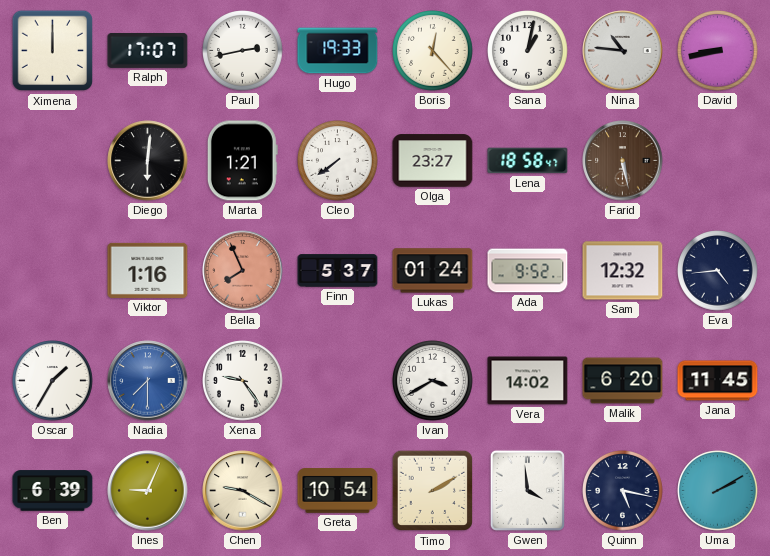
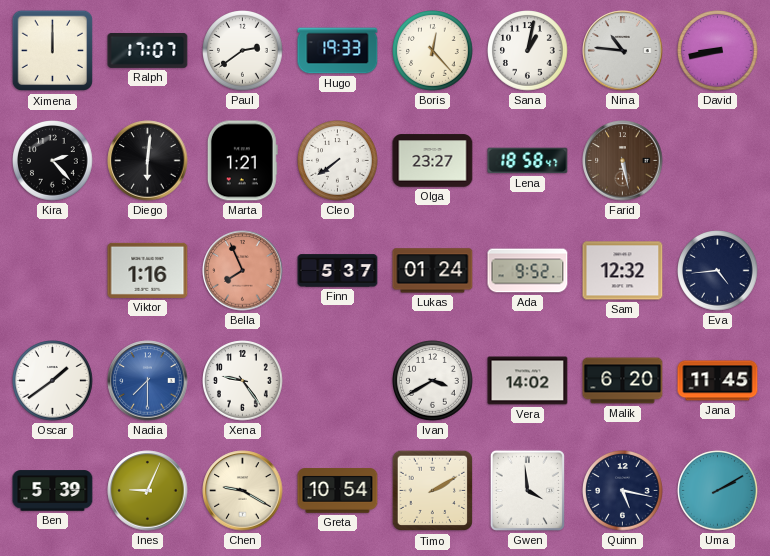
Paul: 2:43 -> 2:39
Kira: none -> 2:23
Oscar: 1:35 -> 1:39
Ben: 6:39 -> 5:39
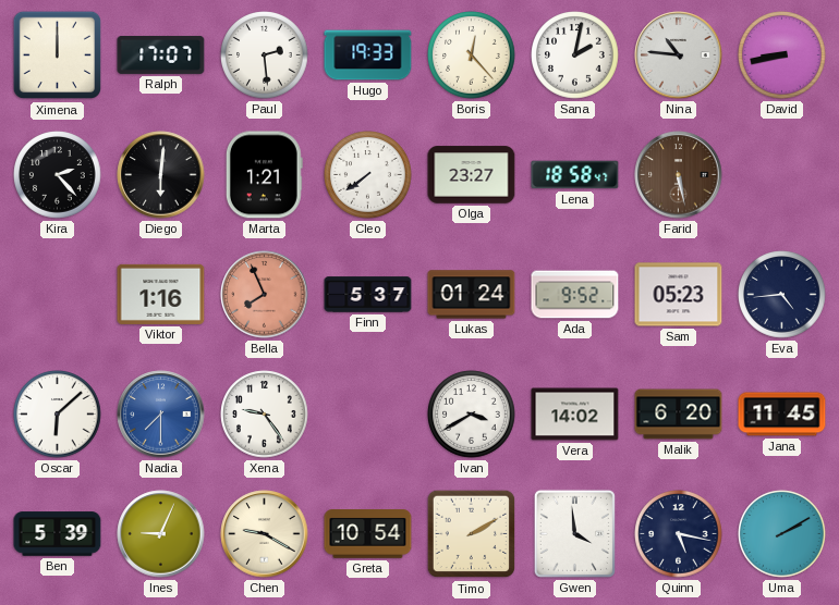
Paul: 2:39 -> 2:29
Sana: 1:02 -> 2:02
Sam: 12:32 -> 05:23
Oscar: 1:39 -> 6:08
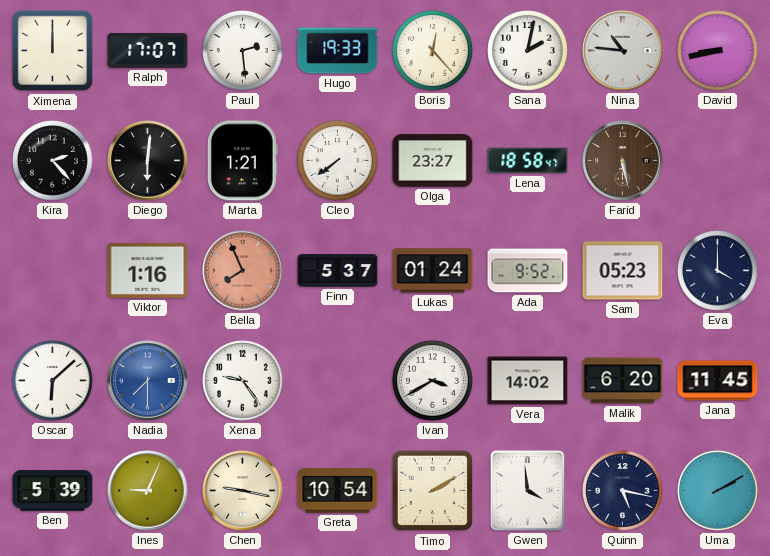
Eva: 4:44 -> 4:00
Chen: 9:20 -> 9:17
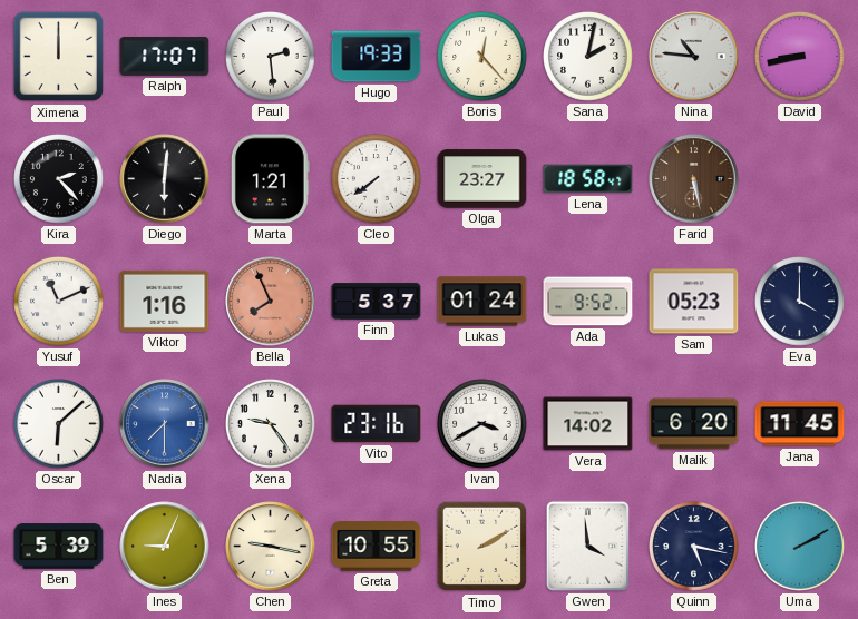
Yusuf: none -> 11:11
Vito: none -> 23:16
Greta: 10:54 -> 10:55
